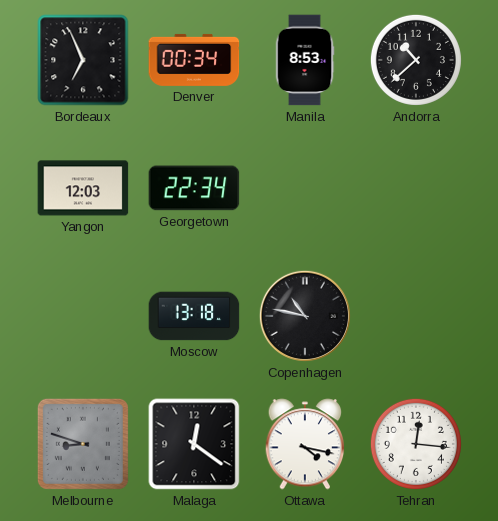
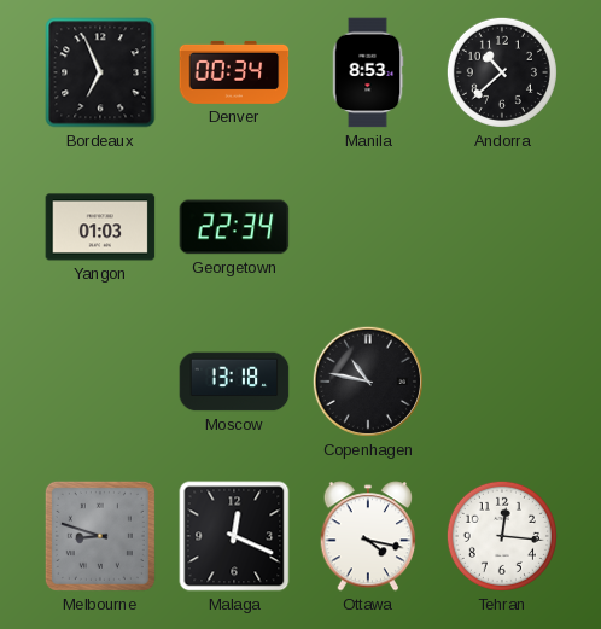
Yangon: 12:03 -> 01:03
Malaga: 12:21 -> 12:19
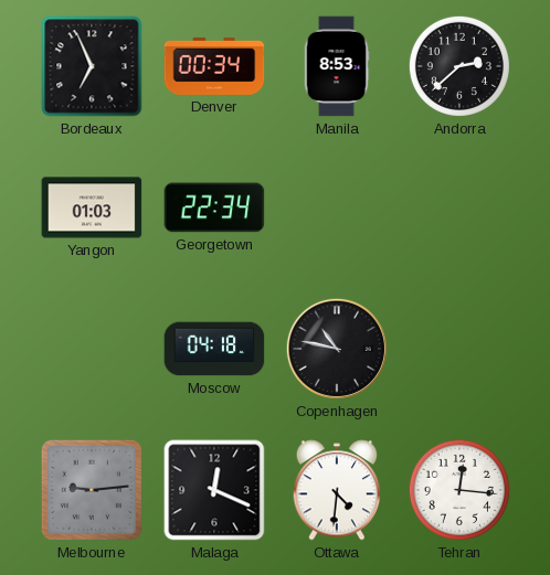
Andorra: 10:38 -> 2:38
Moscow: 13:18 -> 04:18
Melbourne: 8:48 -> 9:14
Ottawa: 4:17 -> 4:31
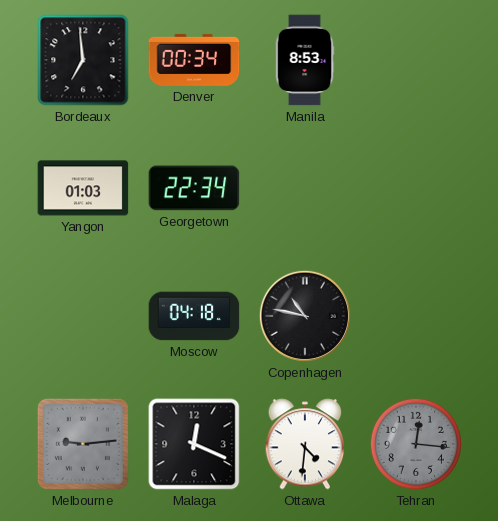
Bordeaux: 6:56 -> 6:59
Andorra: 2:38 -> none
Tehran dial: white -> grey
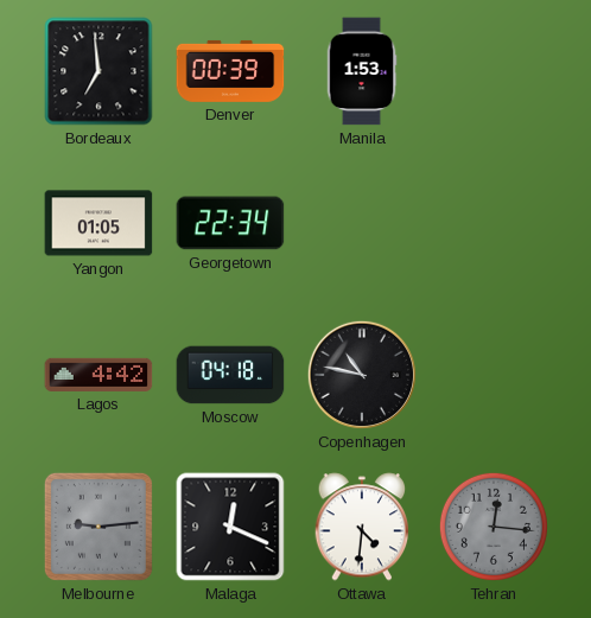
Denver: 00:34 -> 00:39
Manila: 8:53 -> 1:53
Yangon: 01:03 -> 01:05
Lagos: none -> 4:42
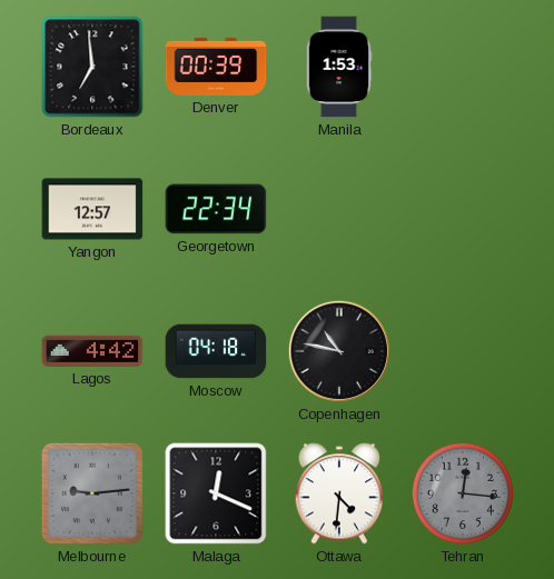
Yangon: 01:05 -> 12:57
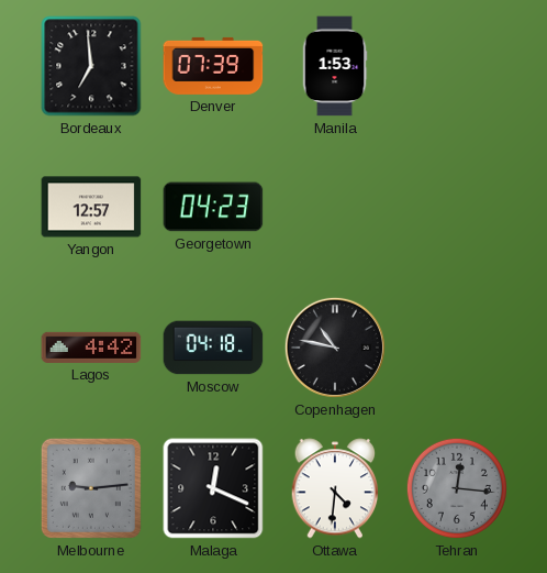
Denver: 00:39 -> 07:39
Georgetown: 22:34 -> 04:23
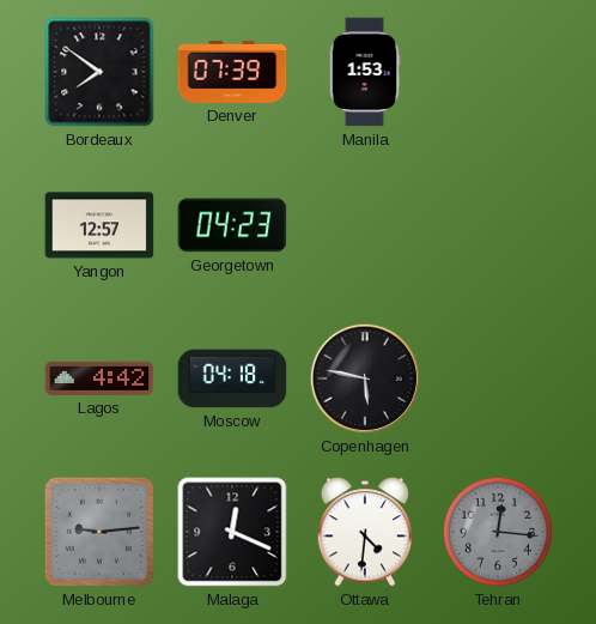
Bordeaux: 6:59 -> 7:51
Copenhagen: 10:47 -> 5:47
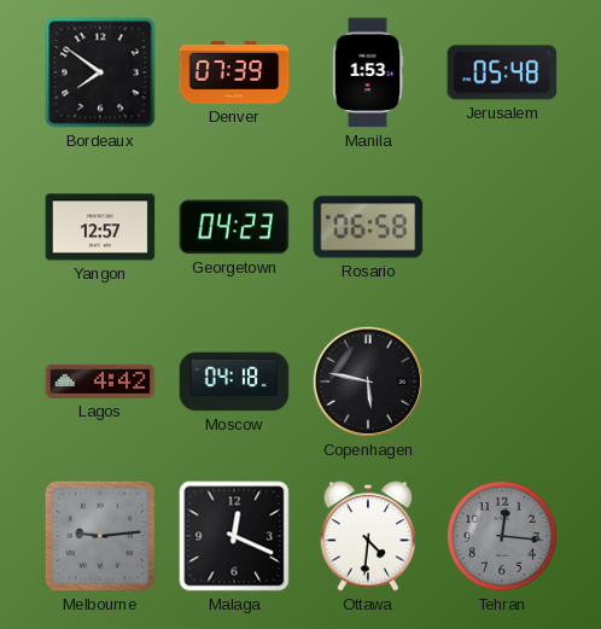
Jerusalem: none -> 05:48
Rosario: none -> 06:58
